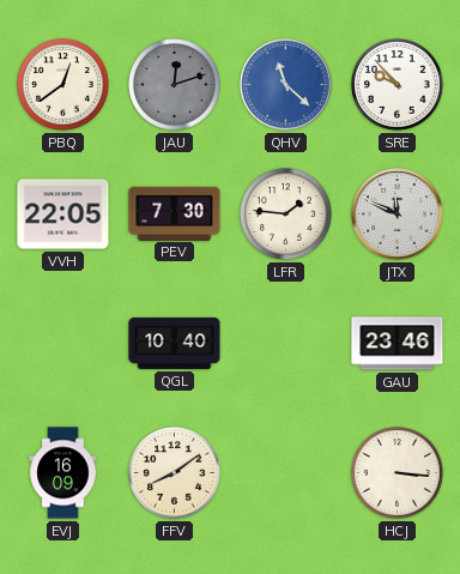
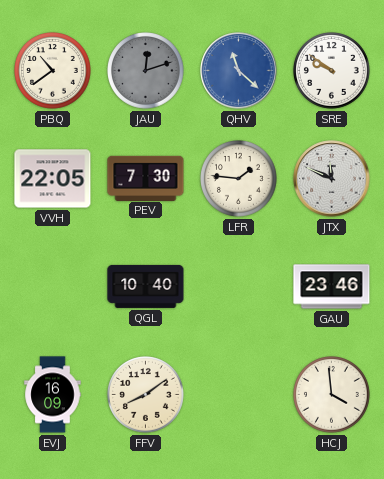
PBQ: 12:39 -> 10:39
SRE: 9:53 -> 9:51
HCJ: 3:16 -> 3:59
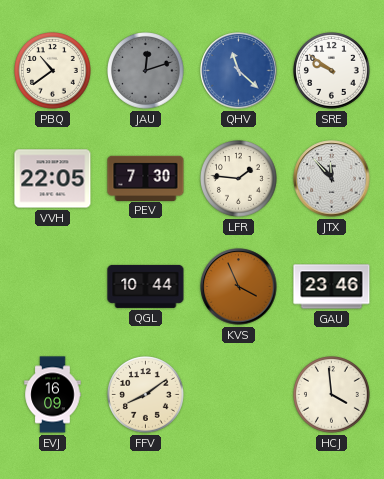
JTX: 11:49 -> 11:53
QGL: 10:40 -> 10:44
KVS: none -> 3:56
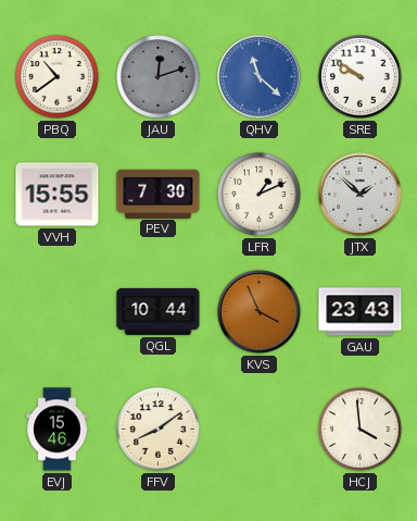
VVH: 22:05 -> 15:55
LFR: 1:46 -> 1:11
JTX: 11:53 -> 1:52
GAU: 23:46 -> 23:43
EVJ: 16:09 -> 15:46
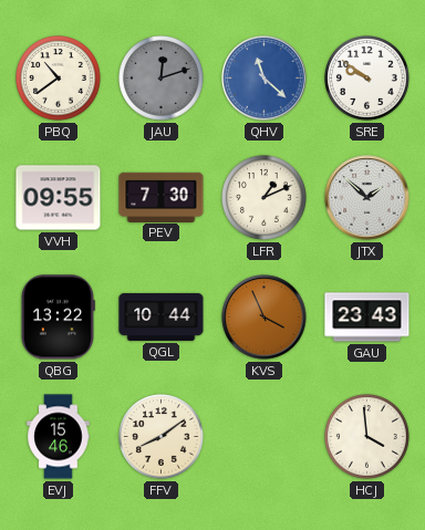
VVH: 15:55 -> 09:55
QBG: none -> 13:22
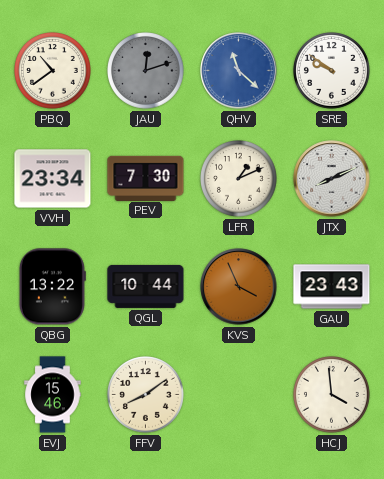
VVH: 09:55 -> 23:34
JTX: 1:52 -> 8:11
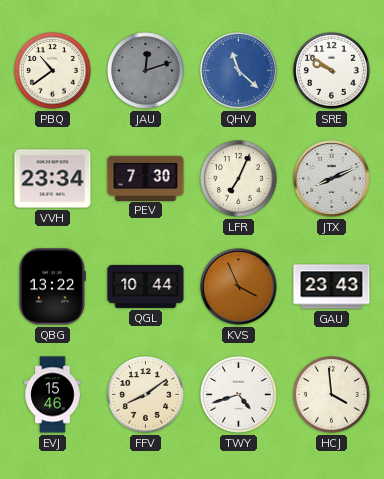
LFR: 1:11 -> 7:04
TWY: none -> 4:42
